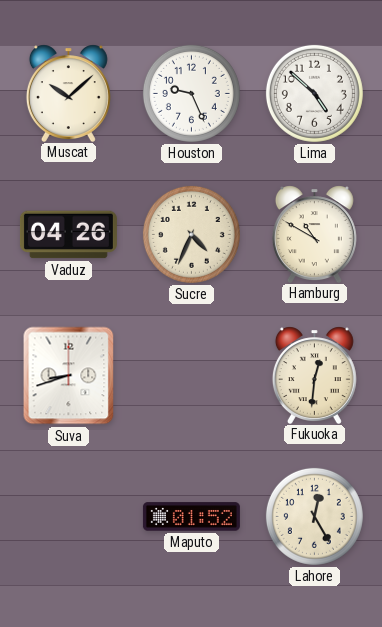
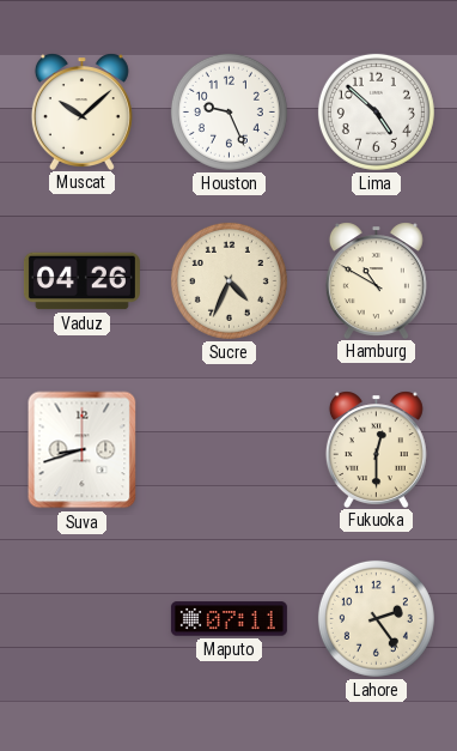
Fukuoka: 12:31 -> 12:30
Maputo: 01:52 -> 07:11
Lahore: 12:25 -> 2:24
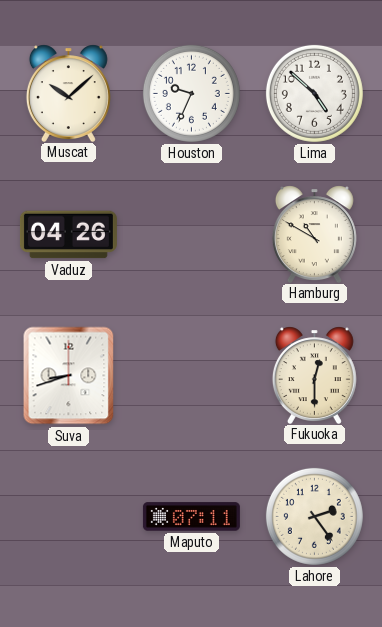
Houston: 9:26 -> 9:34
Sucre: 4:34 -> none
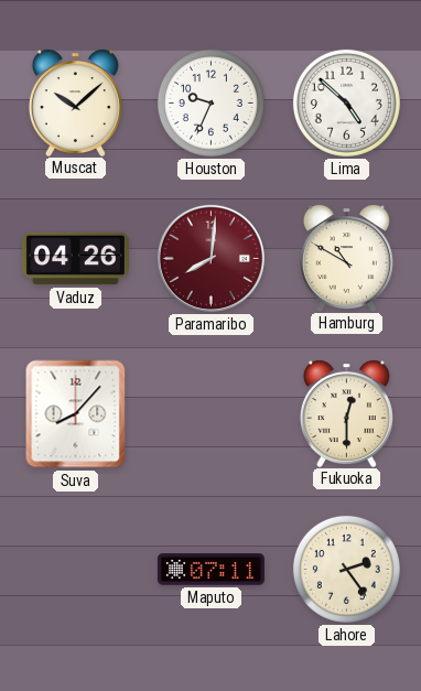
Paramaribo: none -> 8:01
Suva: 8:42 -> 8:07
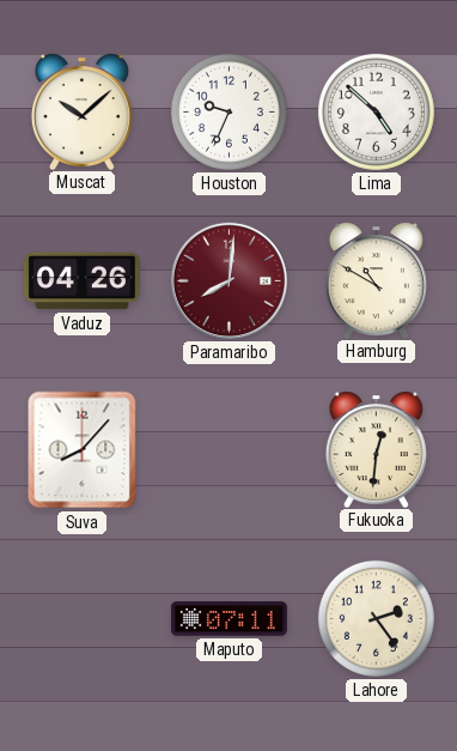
Fukuoka: 12:30 -> 12:31
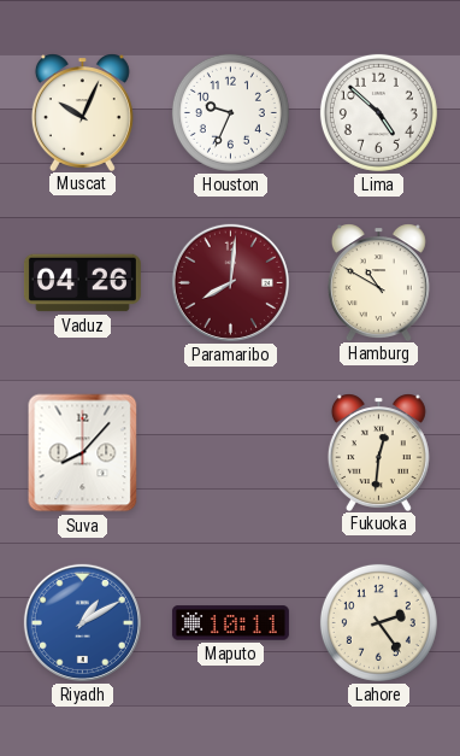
Muscat: 10:08 -> 10:04
Riyadh: none -> 1:10
Maputo: 07:11 -> 10:11
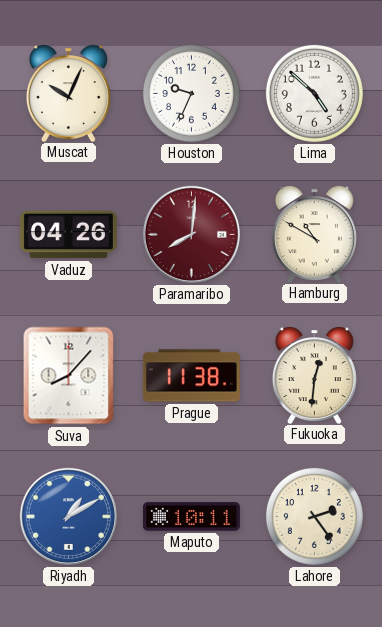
Prague: none -> 11:38
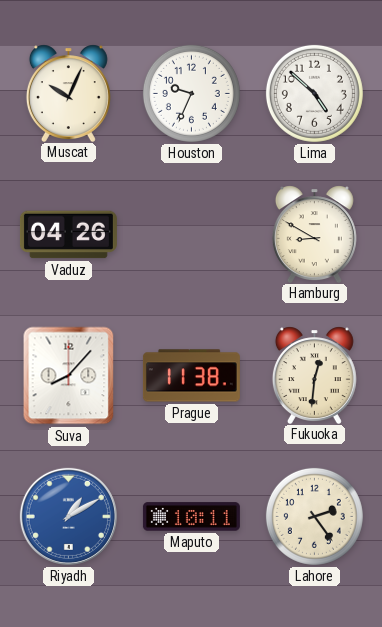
Paramaribo: 8:01 -> none
Hamburg: 10:50 -> 8:50
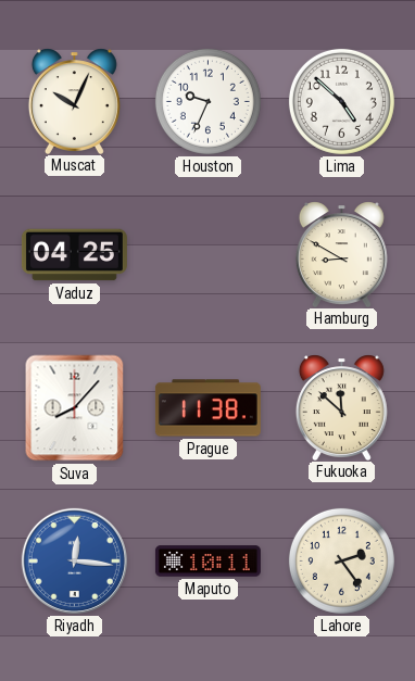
Vaduz: 04:26 -> 04:25
Fukuoka: 12:31 -> 11:52
Riyadh: 1:10 -> 12:16
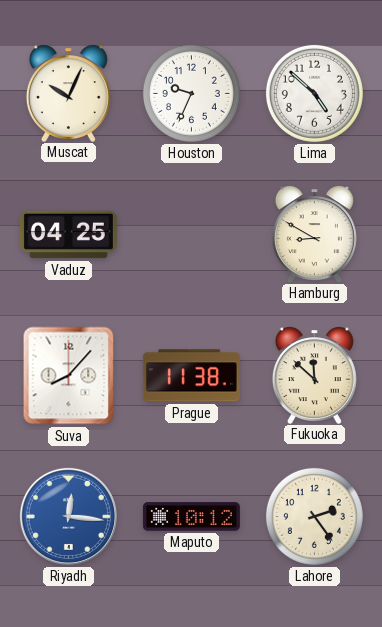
Maputo: 10:11 -> 10:12
